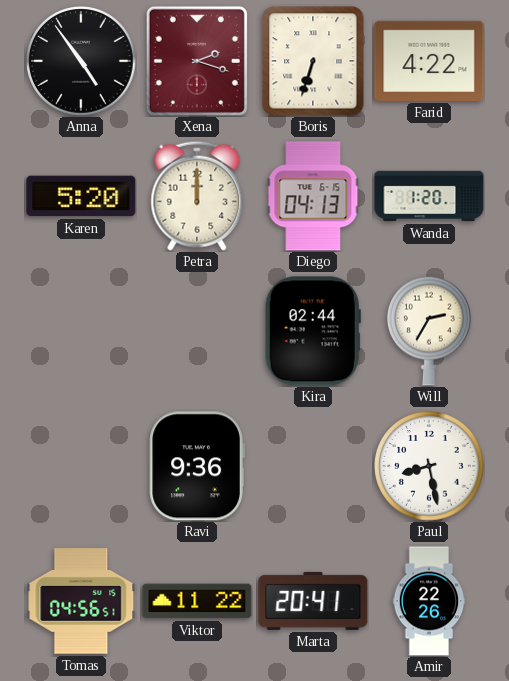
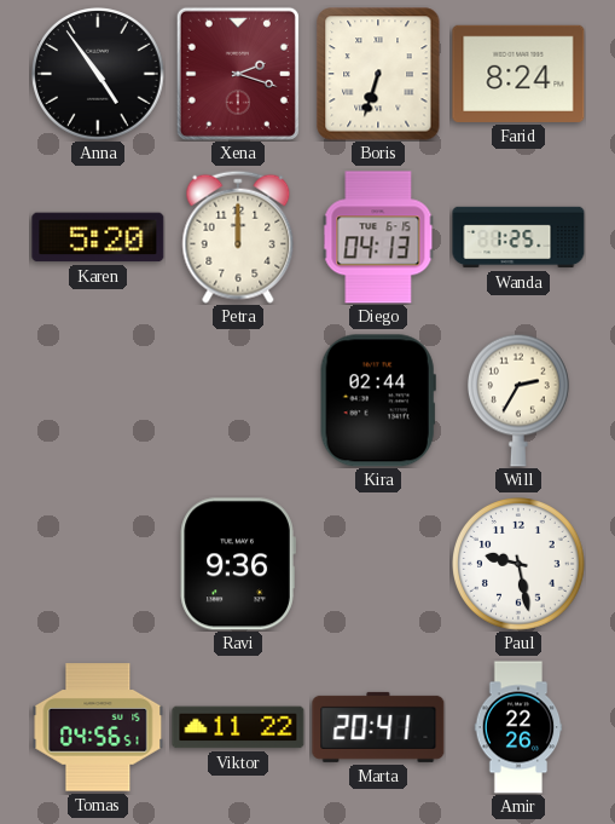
Farid: 4:22 -> 8:24
Wanda: 1:20 -> 1:25
Paul: 8:28 -> 9:28
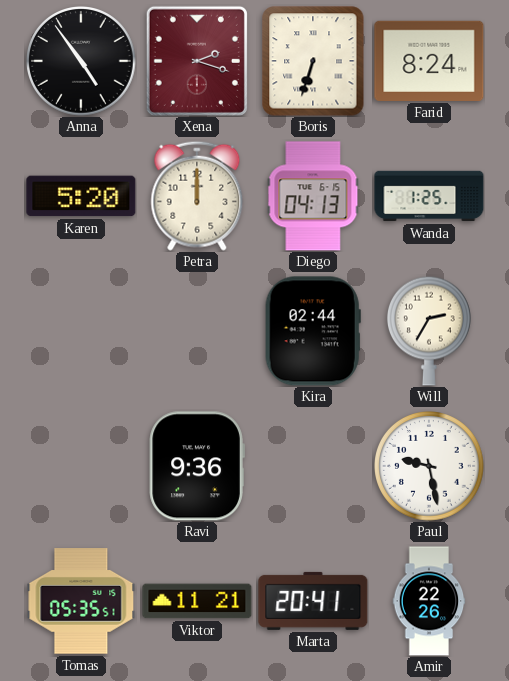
Tomas: 04:56 -> 05:35
Viktor: 11:22 -> 11:21
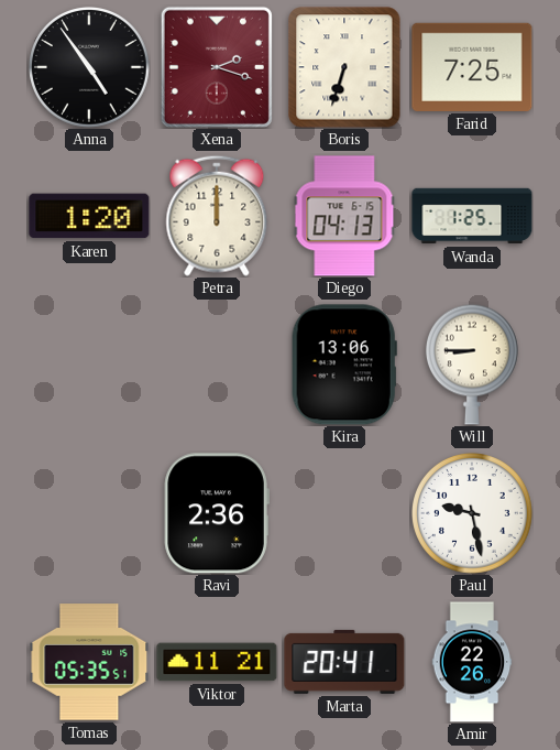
Farid: 8:24 -> 7:25
Karen: 5:20 -> 1:20
Kira: 02:44 -> 13:06
Will: 2:35 -> 8:45
Ravi: 9:36 -> 2:36
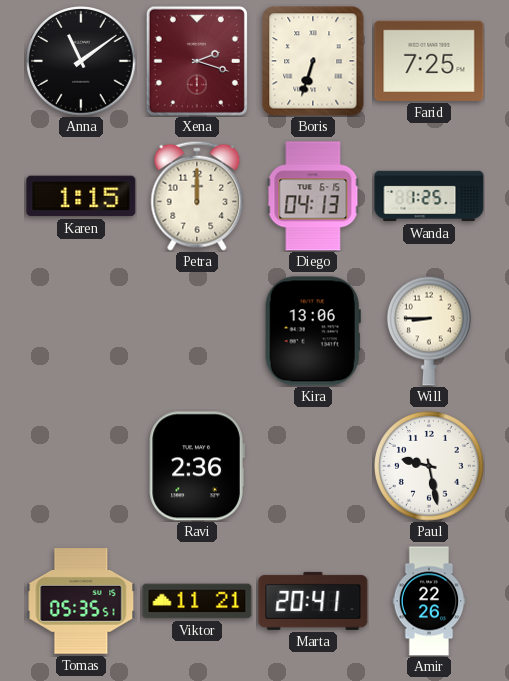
Anna: 4:54 -> 11:09
Karen: 1:20 -> 1:15
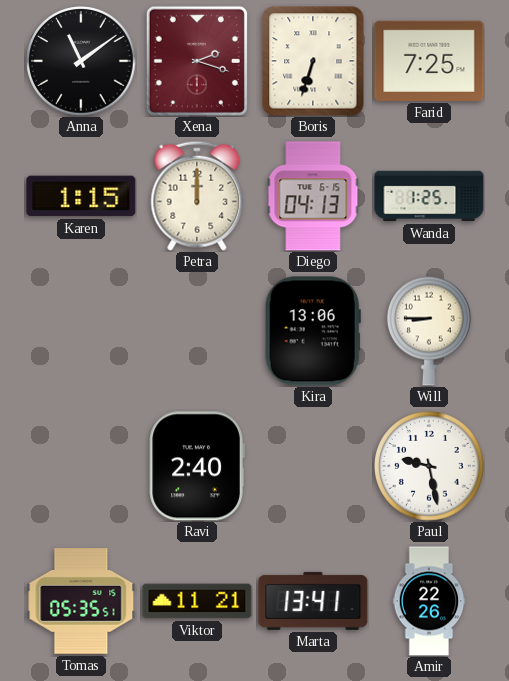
Ravi: 2:36 -> 2:40
Marta: 20:41 -> 13:41
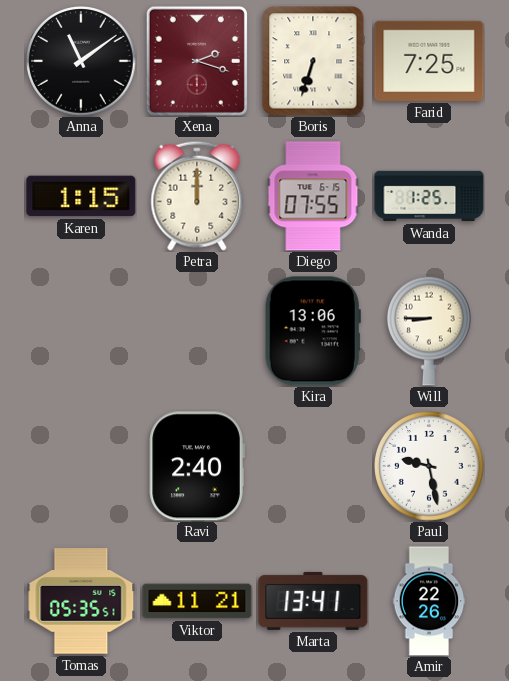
Diego: 04:13 -> 07:55
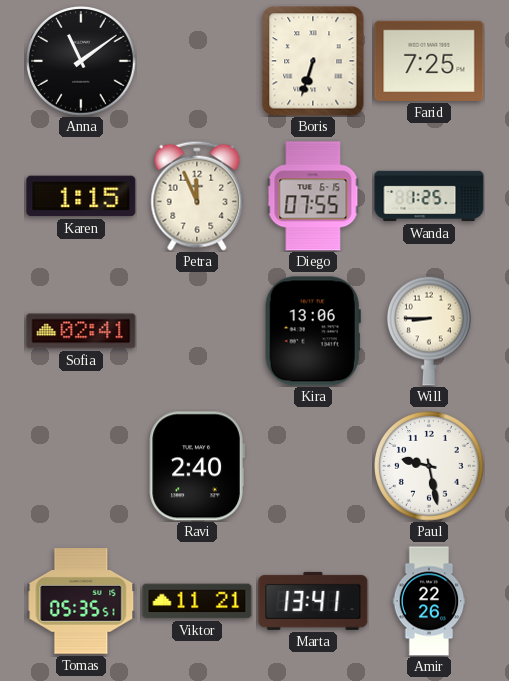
Xena: 2:18 -> none
Petra: 12:00 -> 11:56
Sofia: none -> 02:41
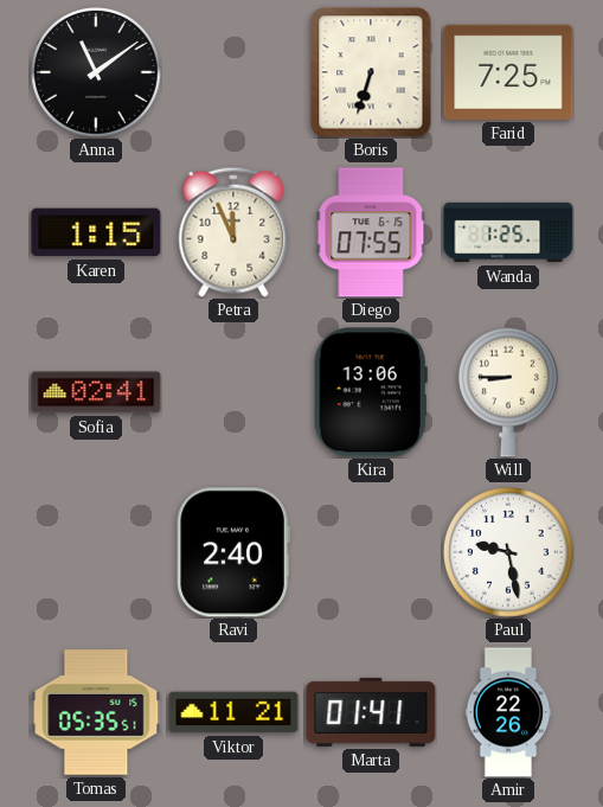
Marta: 13:41 -> 01:41
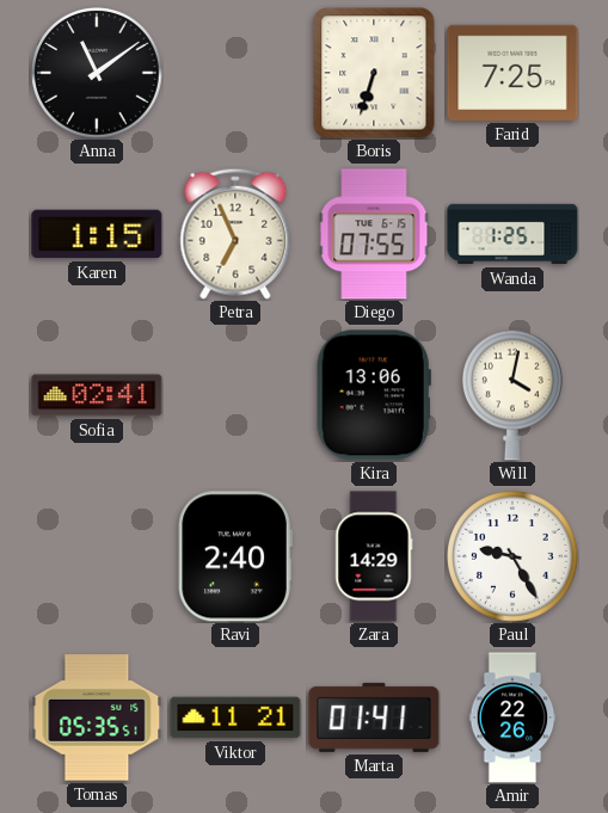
Petra: 11:56 -> 6:56
Will: 8:45 -> 4:02
Zara: none -> 14:29
Paul: 9:28 -> 9:25
